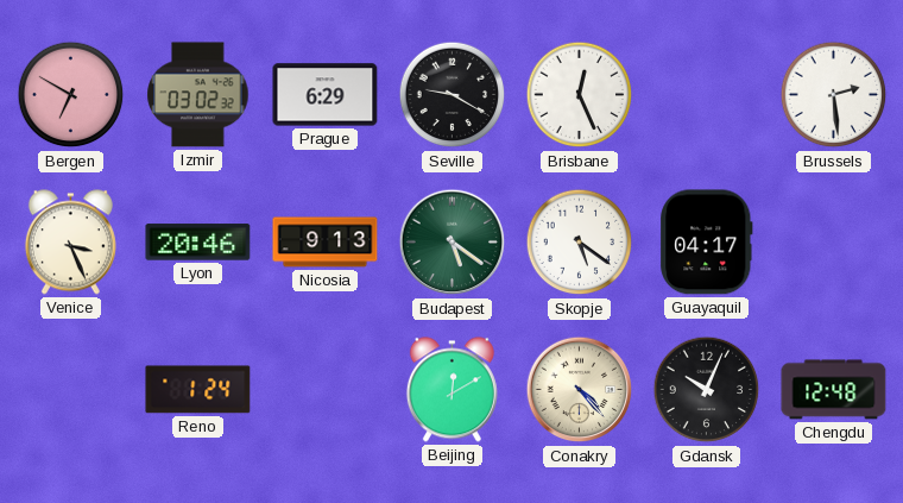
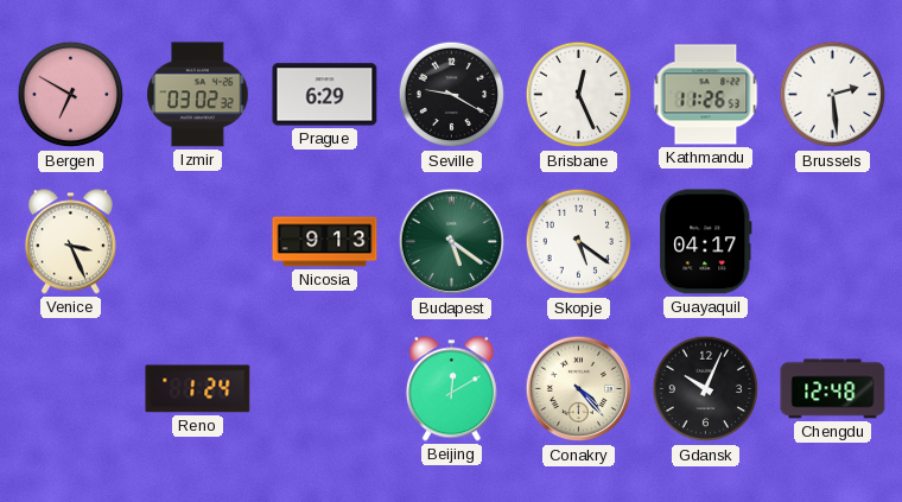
Kathmandu: none -> 11:26
Lyon: 20:46 -> none
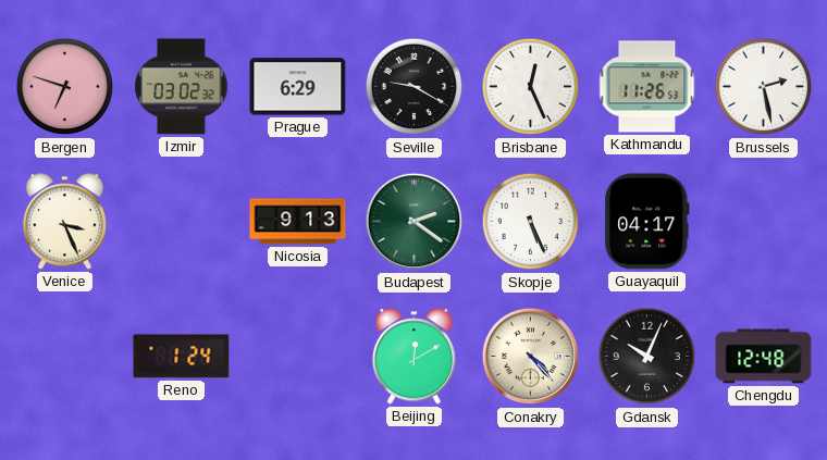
Bergen: 6:50 -> 6:48
Brussels: 2:29 -> 2:28
Budapest: 5:21 -> 2:21
Skopje: 5:21 -> 5:26
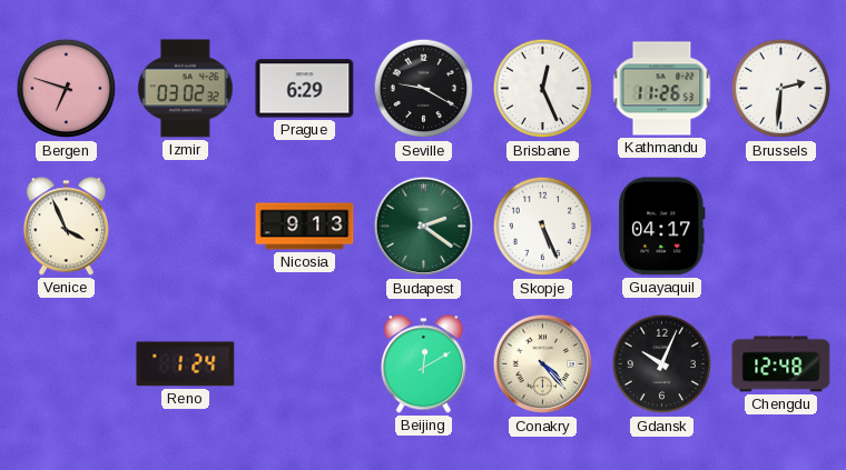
Brussels: 2:28 -> 2:31
Venice: 3:26 -> 3:56
